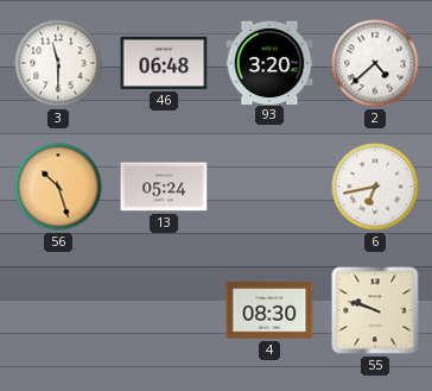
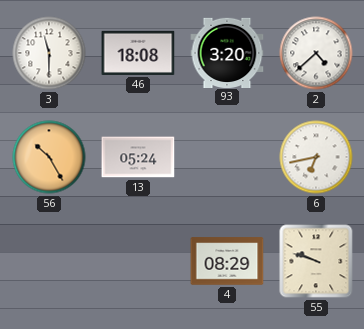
46: 06:48 -> 18:08
56: 10:27 -> 10:25
4: 08:30 -> 08:29
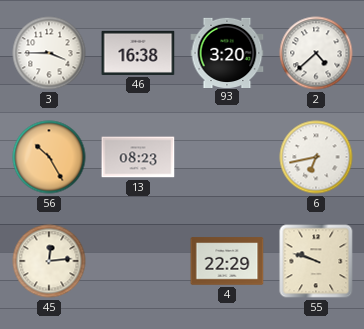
3: 11:30 -> 3:45
46: 18:08 -> 16:38
13: 05:24 -> 08:23
45: none -> 12:14
4: 08:29 -> 22:29
